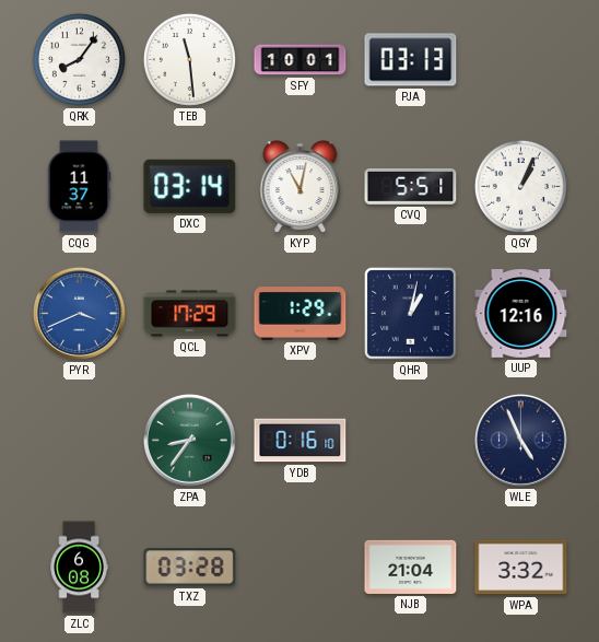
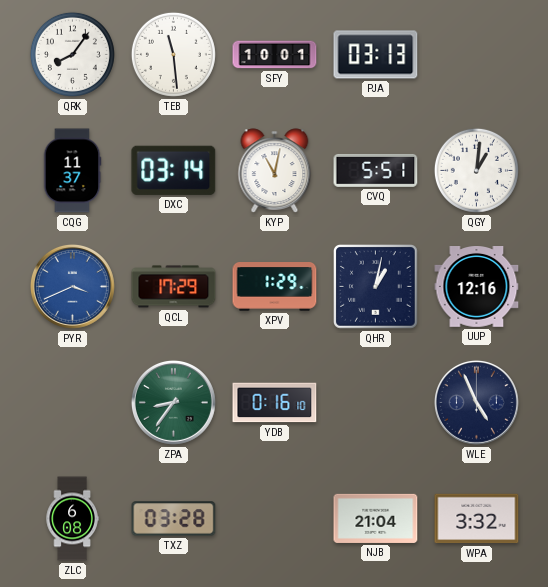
QGY: 1:04 -> 1:01
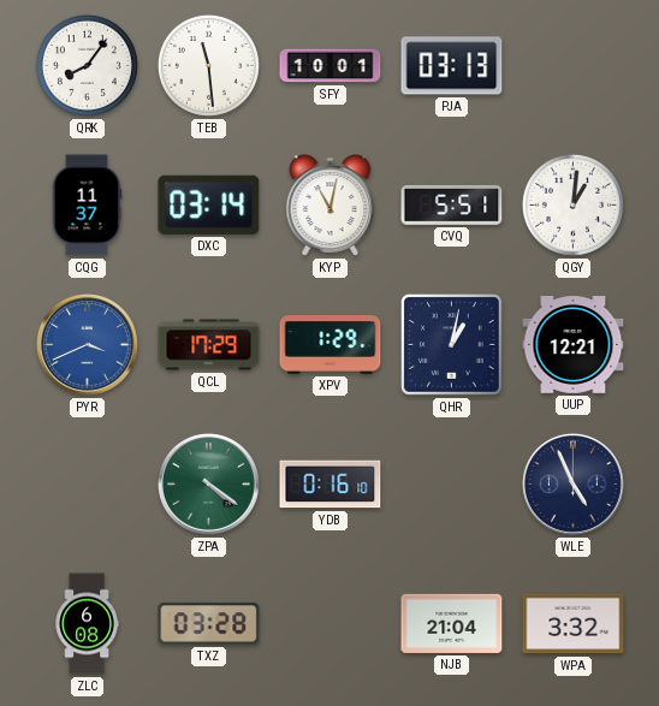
UUP: 12:16 -> 12:21
ZPA: 8:36 -> 4:21
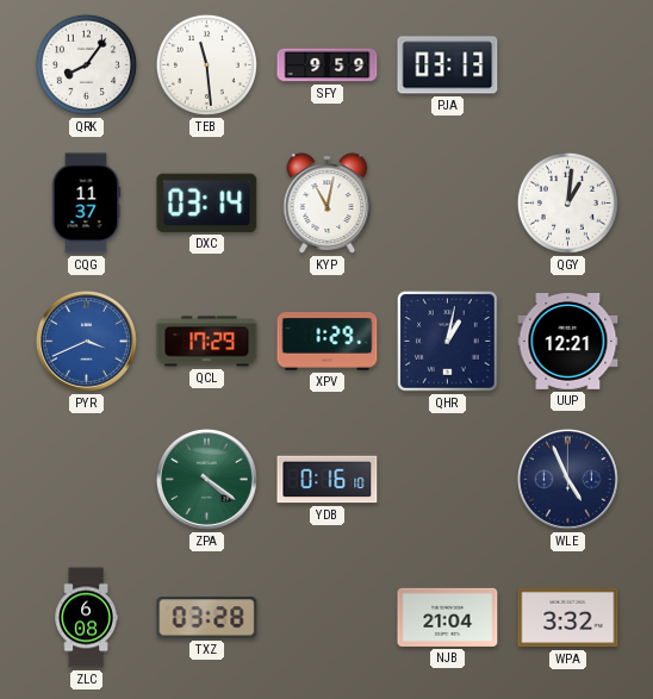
SFY: 10:01 -> 9:59
CVQ: 5:51 -> none
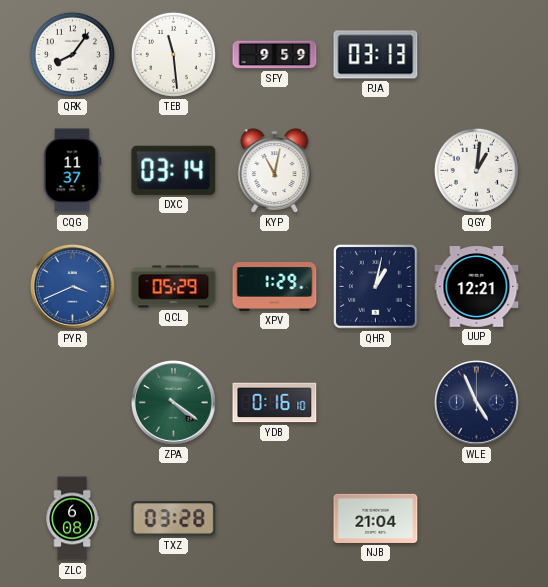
QCL: 17:29 -> 05:29
WPA: 3:32 -> none
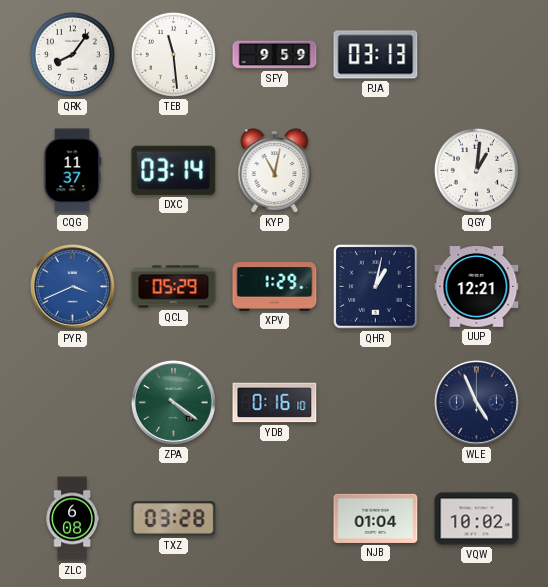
NJB: 21:04 -> 01:04
VQW: none -> 10:02
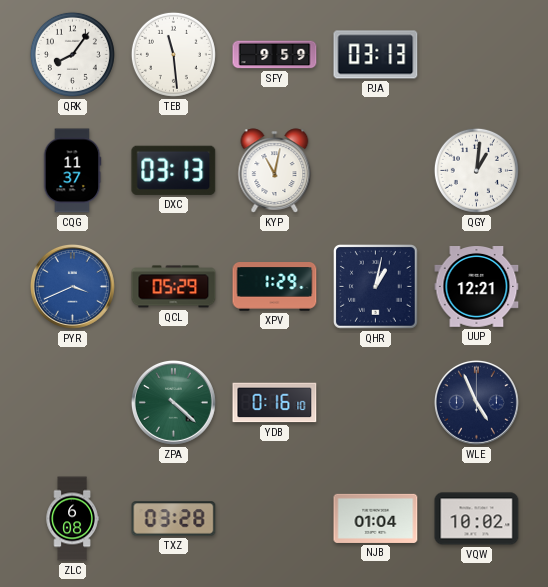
DXC: 03:14 -> 03:13
ZPA: 4:21 -> 4:22
